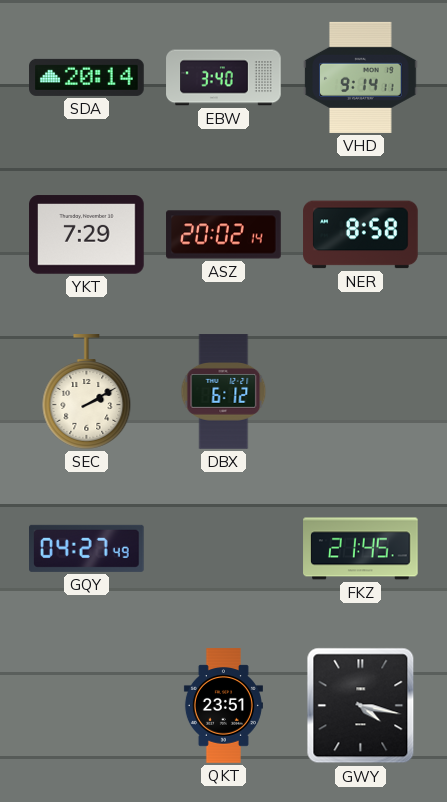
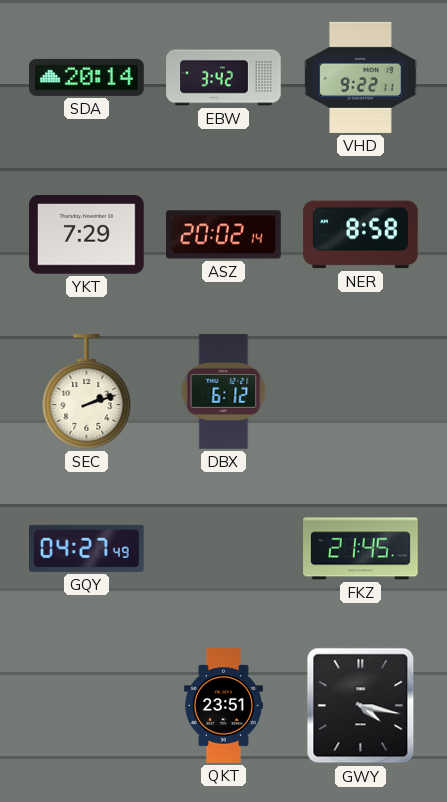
EBW: 3:40 -> 3:42
VHD: 9:14 -> 9:22
SEC: 2:10 -> 2:12
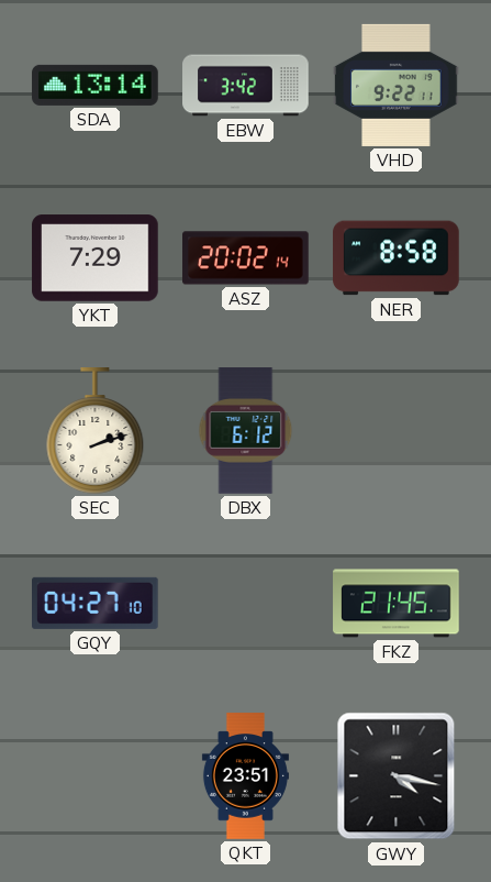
SDA: 20:14 -> 13:14
GQY: 04:27:49 -> 04:27:10
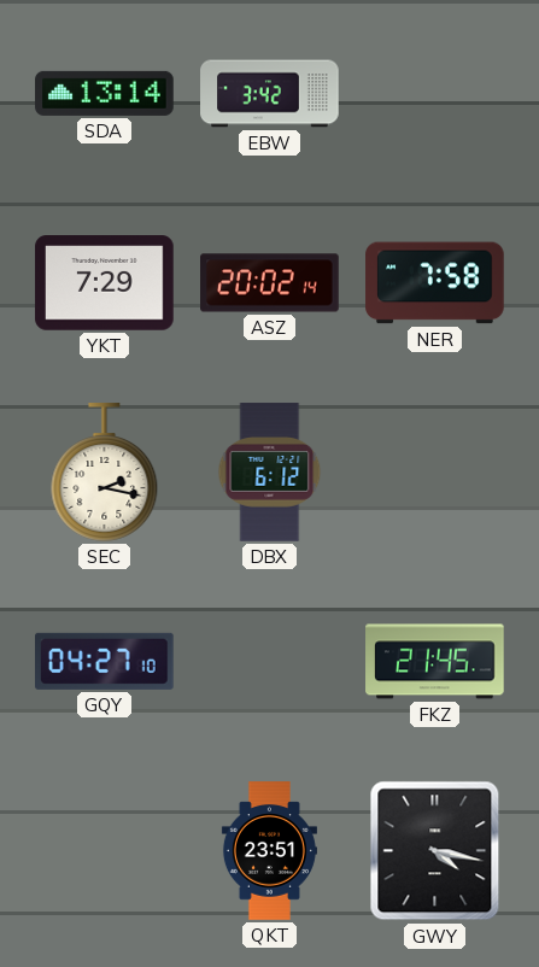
VHD: 9:22 -> none
NER: 8:58 -> 7:58
SEC: 2:12 -> 2:17
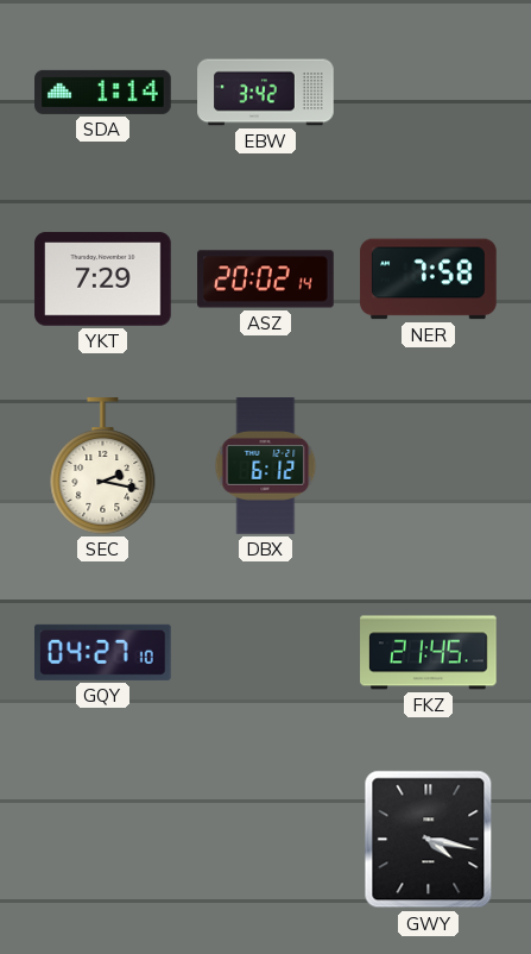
SDA: 13:14 -> 1:14
QKT: 23:51 -> none
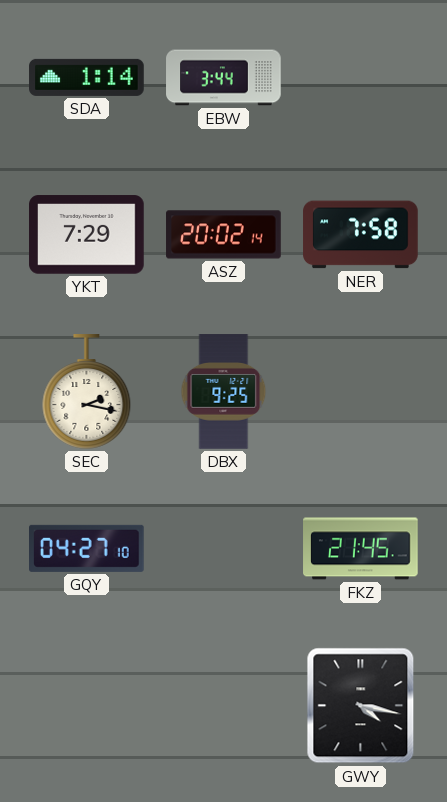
EBW: 3:42 -> 3:44
DBX: 6:12 -> 9:25
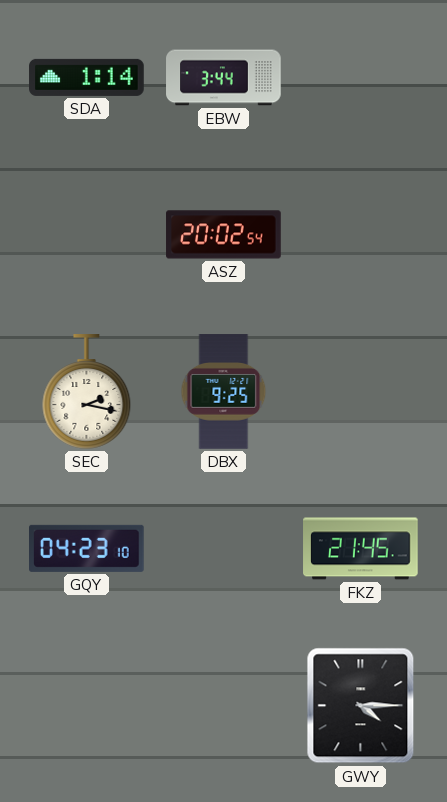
YKT: 7:29 -> none
ASZ: 20:02:14 -> 20:02:54
NER: 7:58 -> none
GQY: 04:27 -> 04:23
GWY: 4:17 -> 4:15
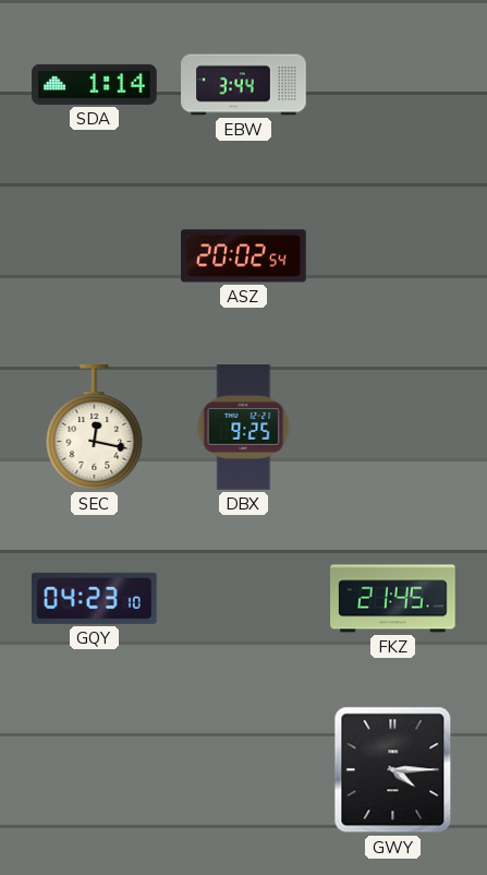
SEC: 2:17 -> 12:17
